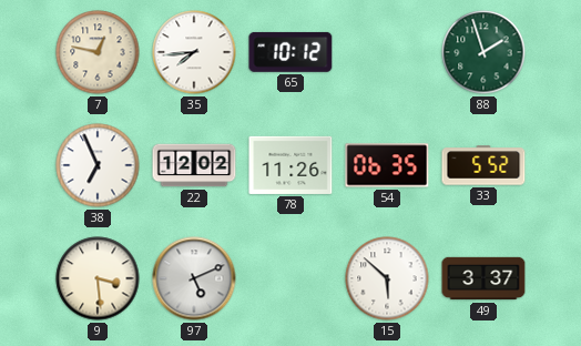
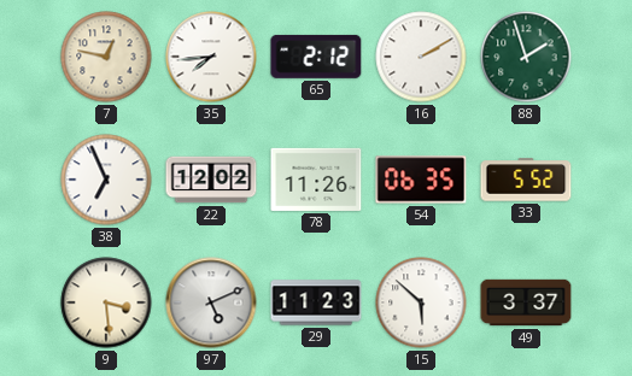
65: 10:12 -> 2:12
16: none -> 2:10
29: none -> 11:23
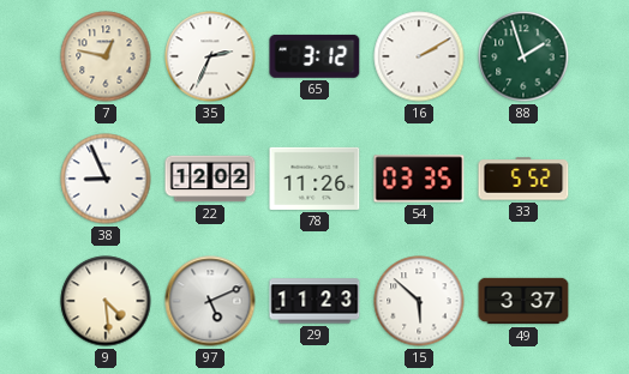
35: 7:44 -> 2:34
65: 2:12 -> 3:12
38: 6:56 -> 8:56
54: 06:35 -> 03:35
9: 3:29 -> 4:29
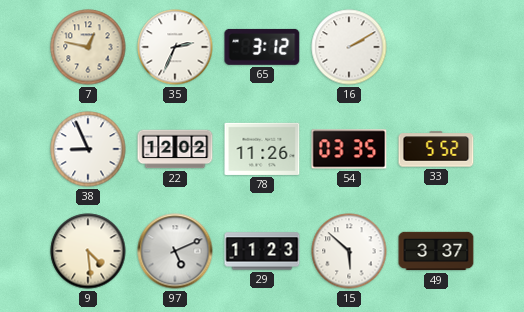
88: 1:57 -> none
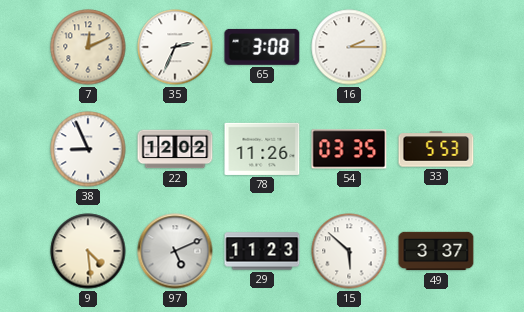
7: 12:47 -> 12:11
65: 3:12 -> 3:08
16: 2:10 -> 2:15
33: 5:52 -> 5:53
